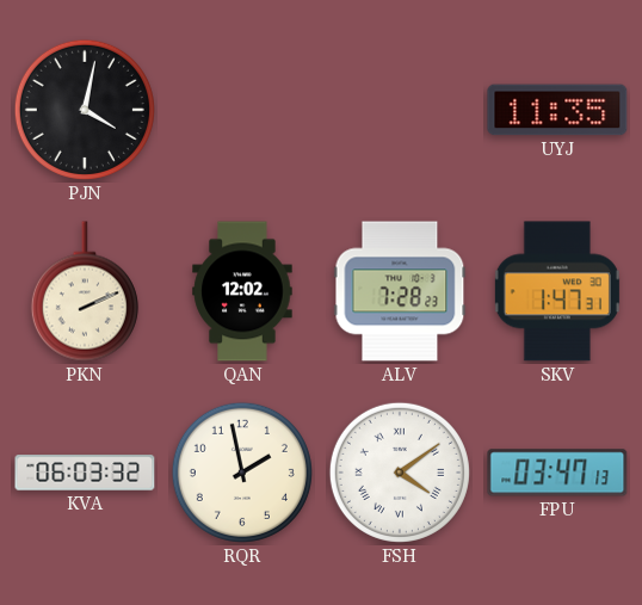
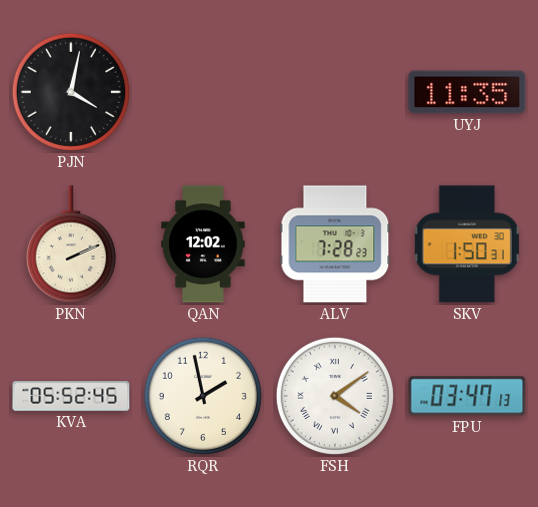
SKV: 1:47 -> 1:50
KVA: 06:03 -> 05:52
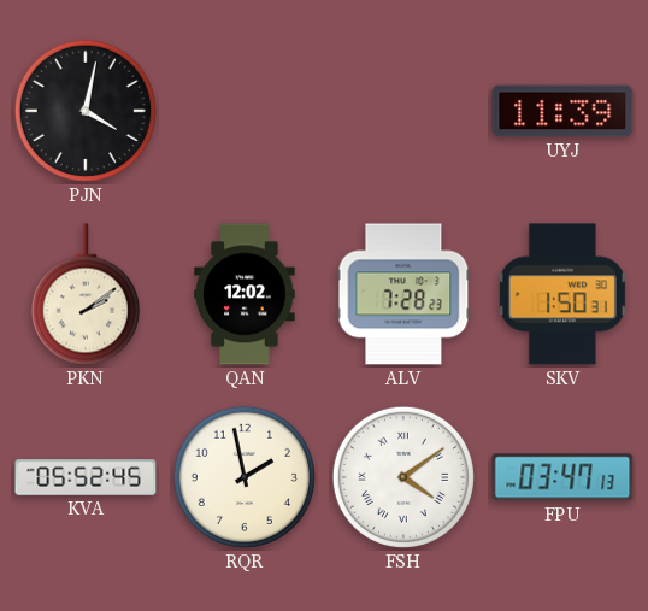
UYJ: 11:35 -> 11:39
PKN: 2:11 -> 2:09
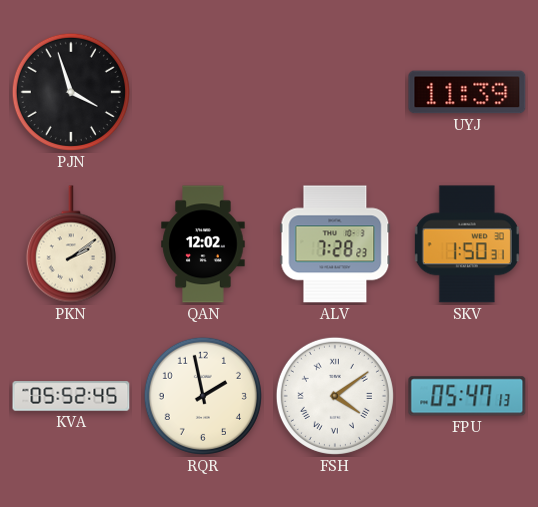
PJN: 4:02 -> 3:57
FPU: 03:47 -> 05:47
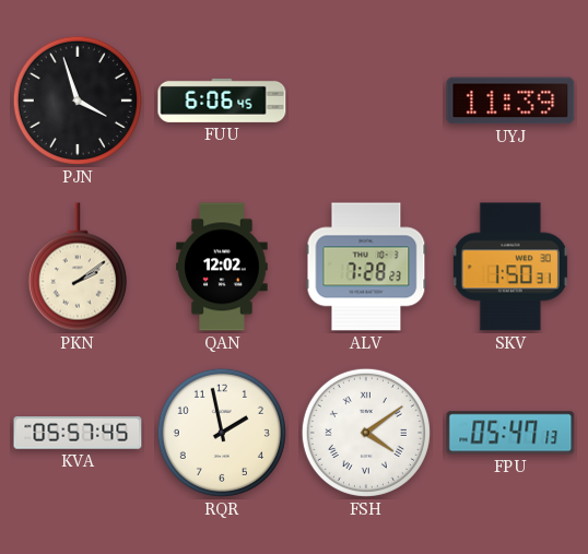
FUU: none -> 6:06
KVA: 05:52 -> 05:57
